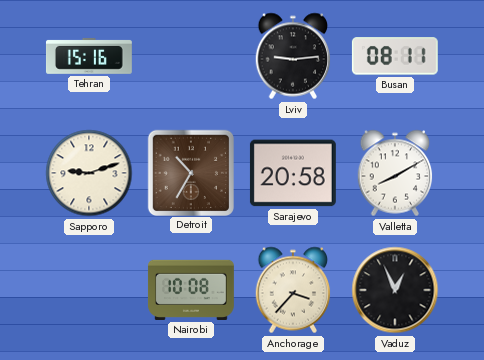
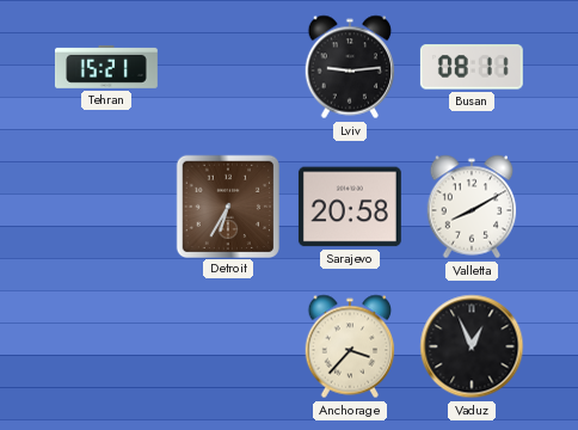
Tehran: 15:16 -> 15:21
Sapporo: 9:12 -> none
Detroit: 10:35 -> 6:35
Nairobi: 10:08 -> none
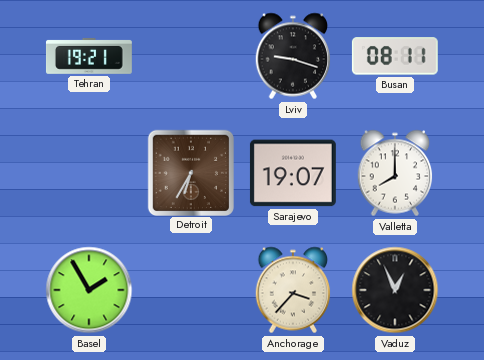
Tehran: 15:21 -> 19:21
Lviv: 9:14 -> 9:18
Sarajevo: 20:58 -> 19:07
Valletta: 8:10 -> 8:00
Basel: none -> 1:55
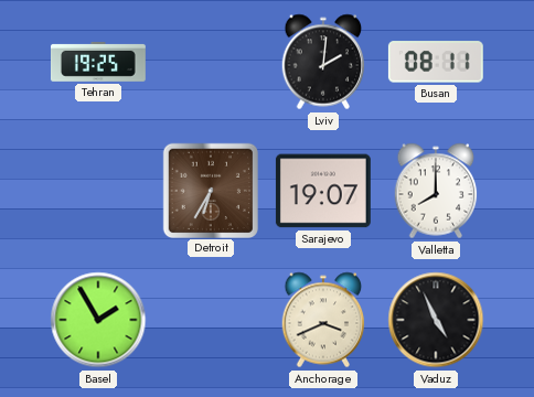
Tehran: 19:21 -> 19:25
Lviv: 9:18 -> 2:01
Anchorage: 3:37 -> 3:41
Vaduz: 12:56 -> 4:56
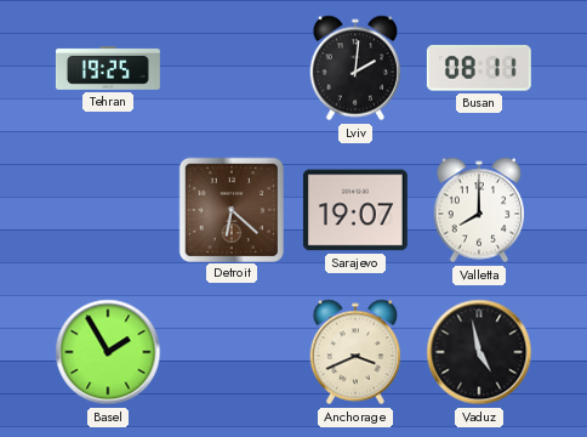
Detroit: 6:35 -> 6:22
Vaduz: 4:56 -> 4:58
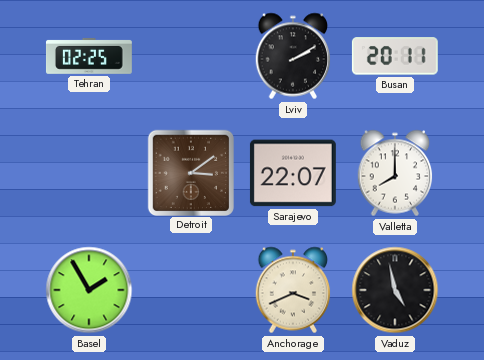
Tehran: 19:25 -> 02:25
Lviv: 2:01 -> 2:10
Busan: 08:11 -> 20:11
Detroit: 6:22 -> 3:09
Sarajevo: 19:07 -> 22:07
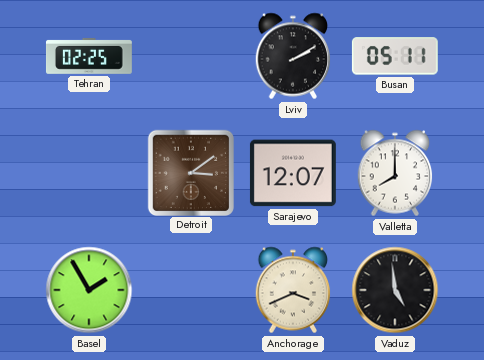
Busan: 20:11 -> 05:11
Sarajevo: 22:07 -> 12:07
Vaduz: 4:58 -> 4:59
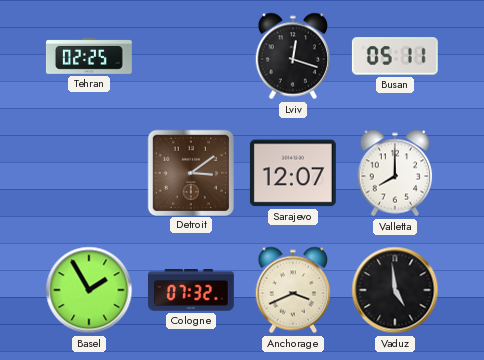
Lviv: 2:10 -> 12:18
Cologne: none -> 07:32
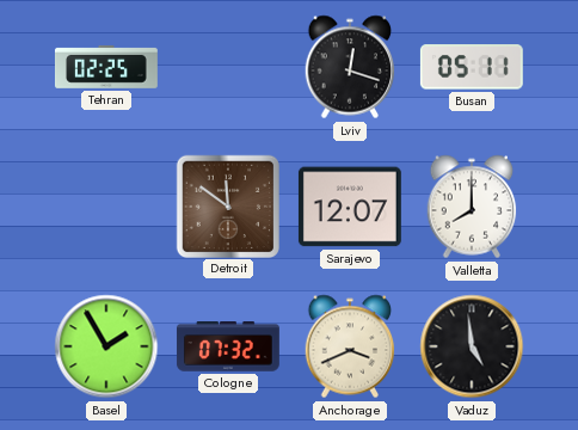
Detroit: 3:09 -> 11:51
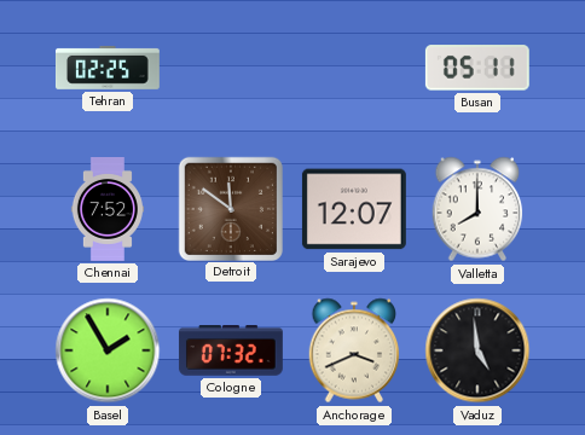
Lviv: 12:18 -> none
Chennai: none -> 7:52
